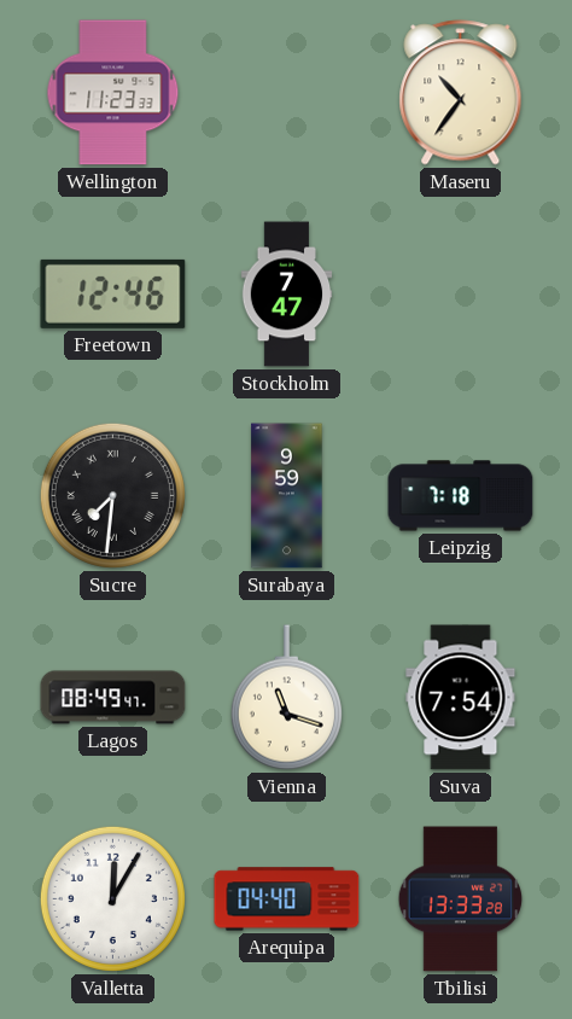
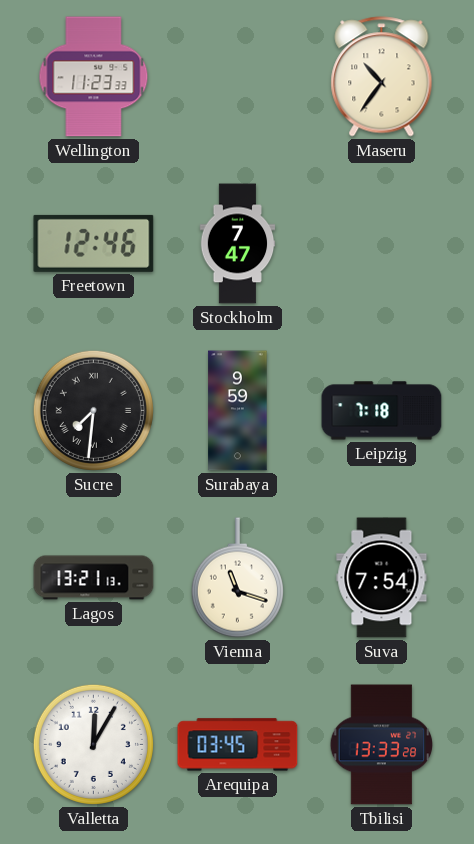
Lagos: 08:49 -> 13:21
Arequipa: 04:40 -> 03:45
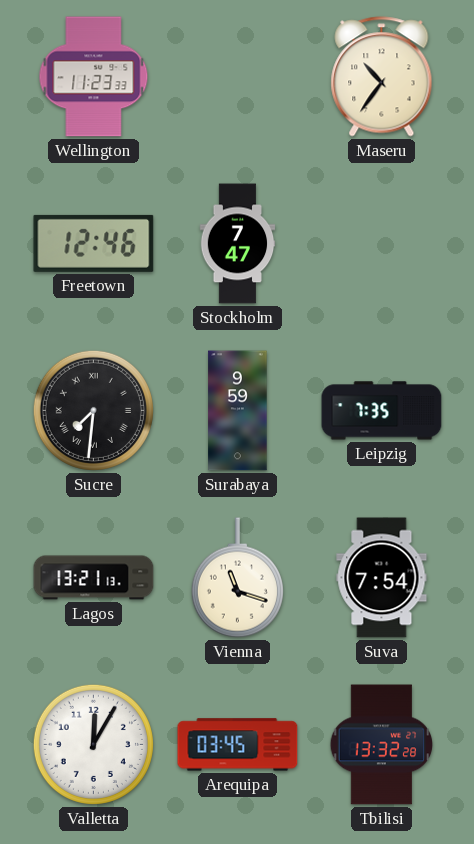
Leipzig: 7:18 -> 7:35
Tbilisi: 13:33 -> 13:32
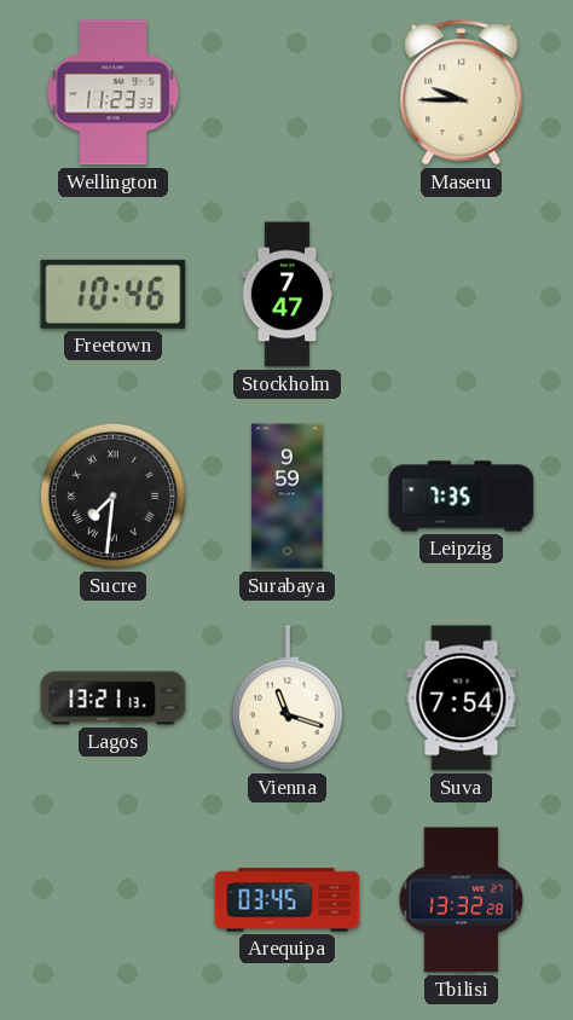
Maseru: 10:36 -> 9:45
Freetown: 12:46 -> 10:46
Valletta: 12:05 -> none
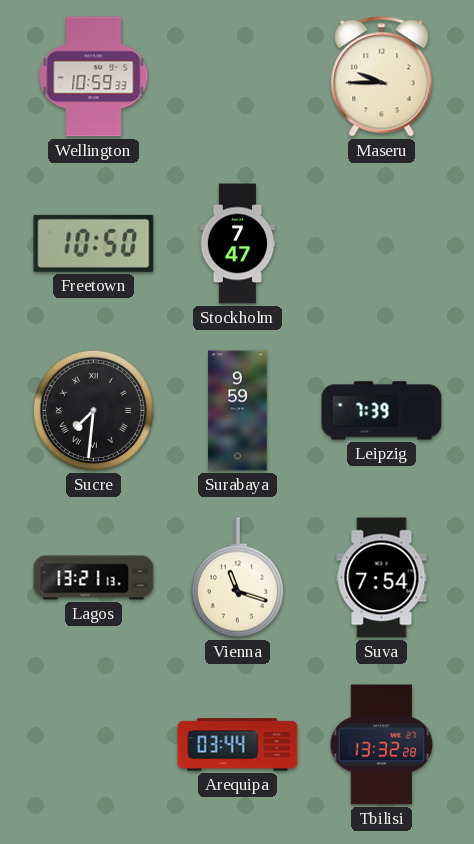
Wellington: 11:23 -> 10:59
Freetown: 10:46 -> 10:50
Leipzig: 7:35 -> 7:39
Arequipa: 03:45 -> 03:44
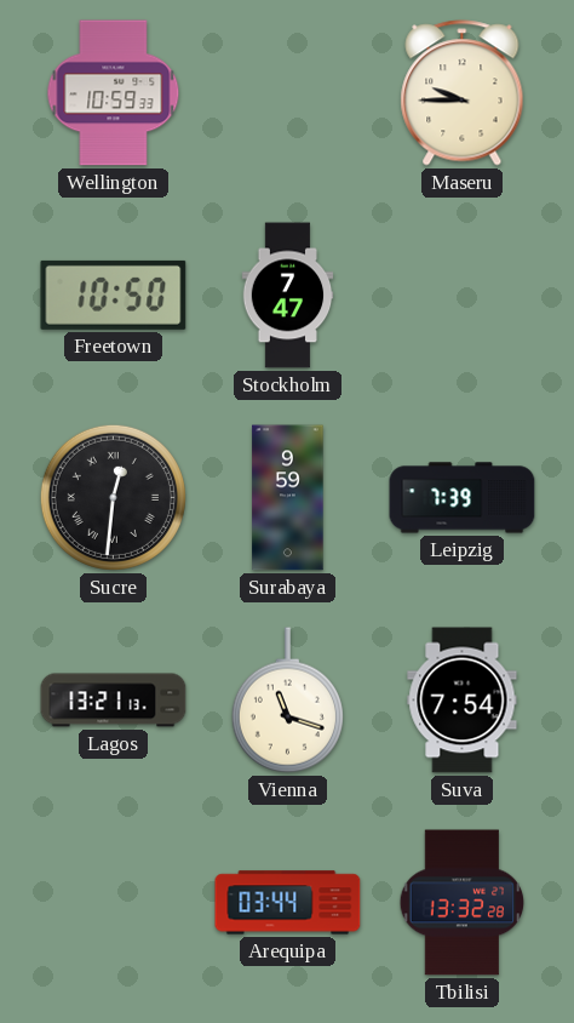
Sucre: 7:31 -> 12:31
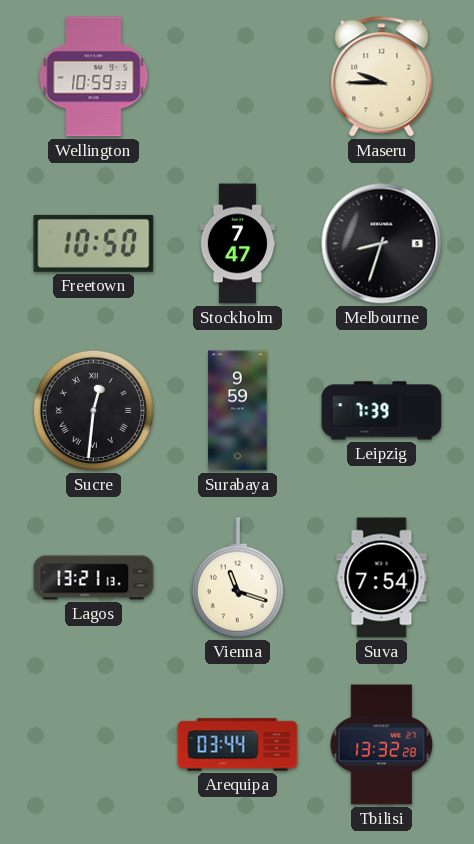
Melbourne: none -> 8:33
